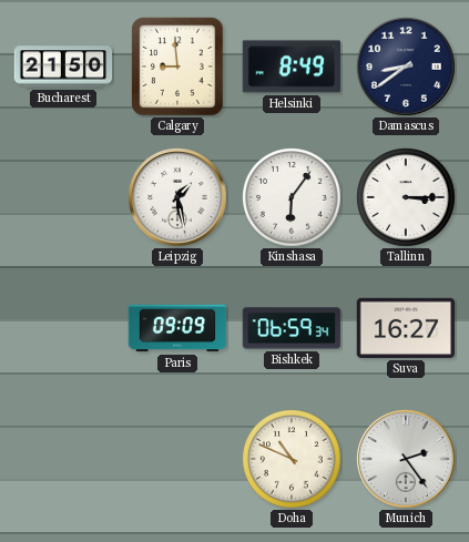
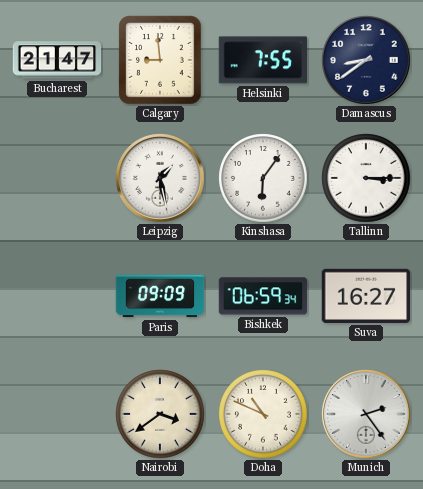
Bucharest: 21:50 -> 21:47
Helsinki: 8:49 -> 7:55
Nairobi: none -> 3:39
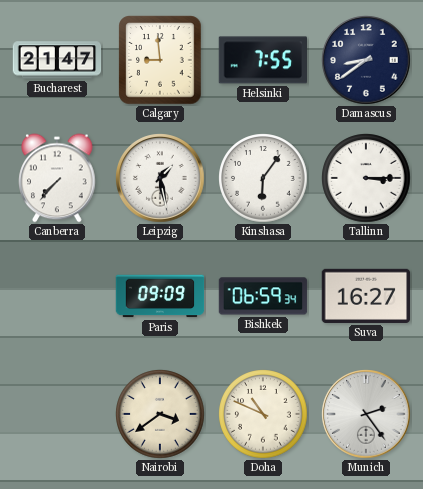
Canberra: none -> 7:37
